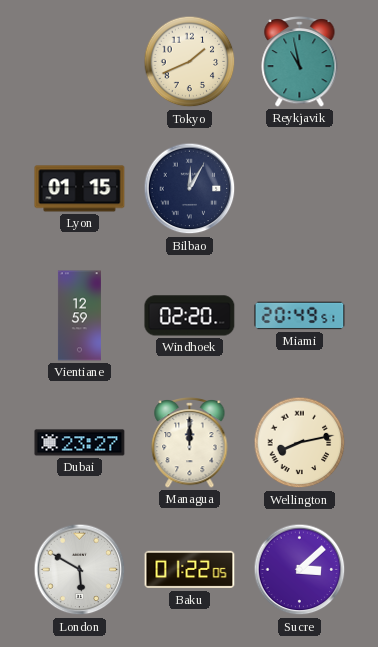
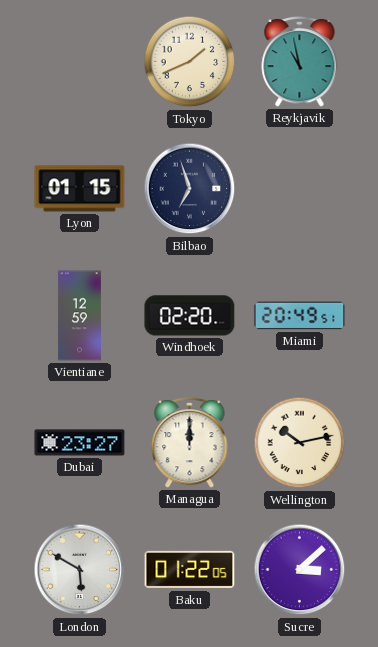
Bilbao: 12:05 -> 6:57
Wellington: 8:13 -> 10:13
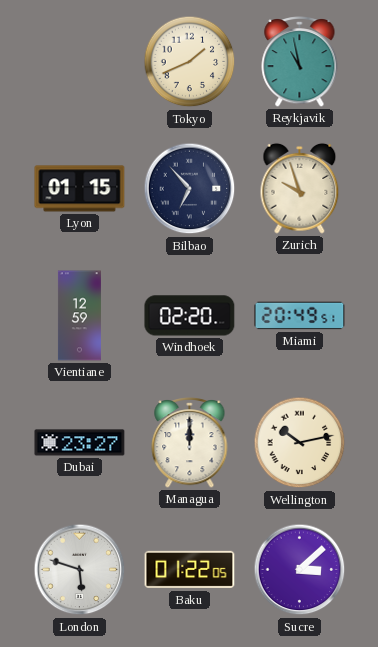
Bilbao: 6:57 -> 6:53
Zurich: none -> 9:57
London: 5:50 -> 5:48
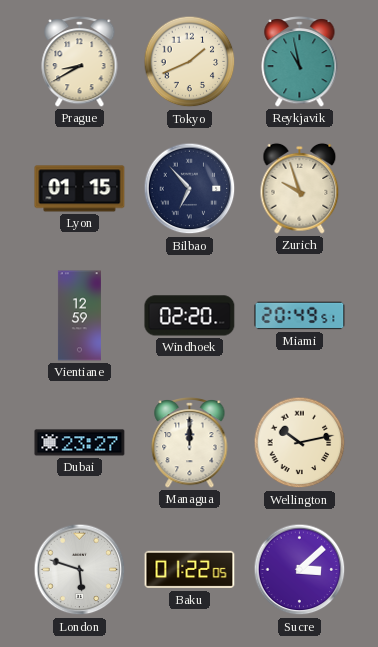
Prague: none -> 8:40
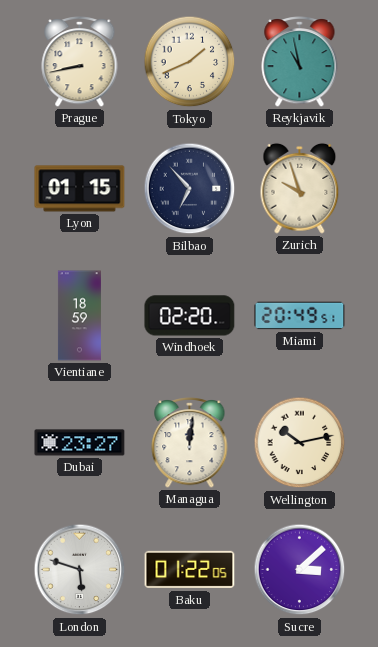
Prague: 8:40 -> 8:43
Vientiane: 12:59 -> 18:59
Managua: 12:00 -> 12:01
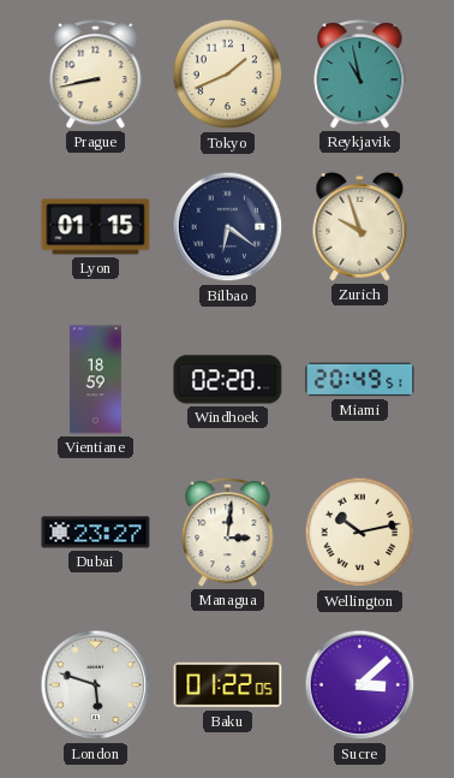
Bilbao: 6:53 -> 6:21
Managua: 12:01 -> 3:01
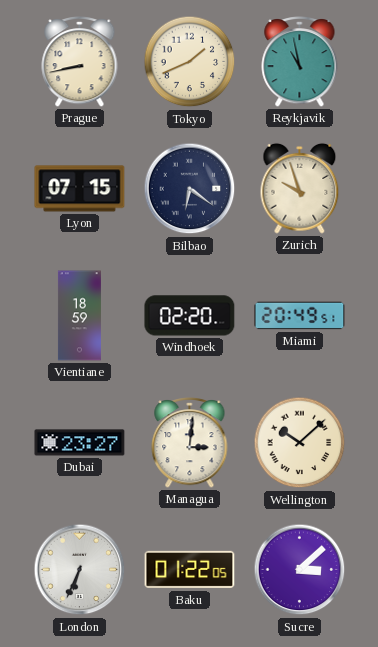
Lyon: 01:15 -> 07:15
Wellington: 10:13 -> 10:08
London: 5:48 -> 6:34
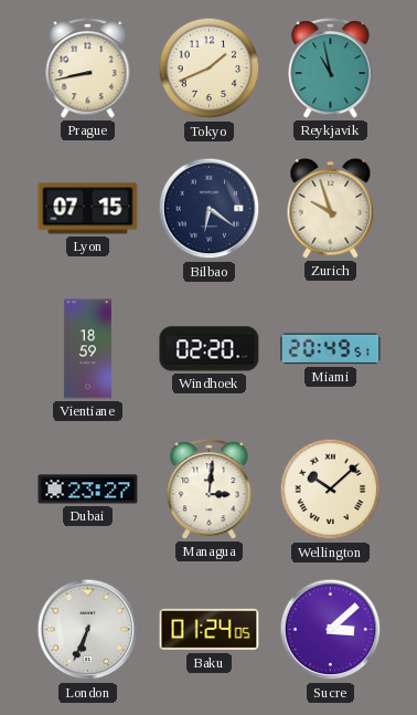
Baku: 01:22 -> 01:24
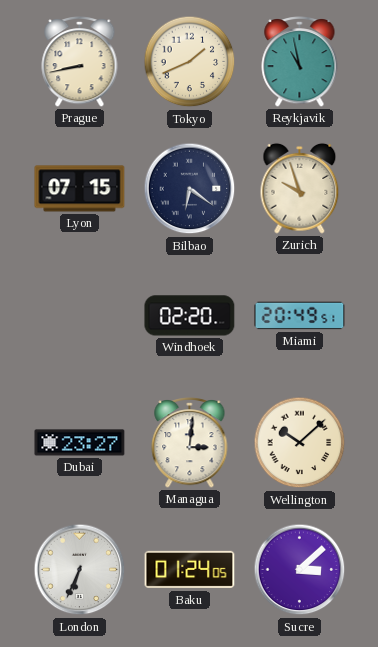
Vientiane: 18:59 -> none
